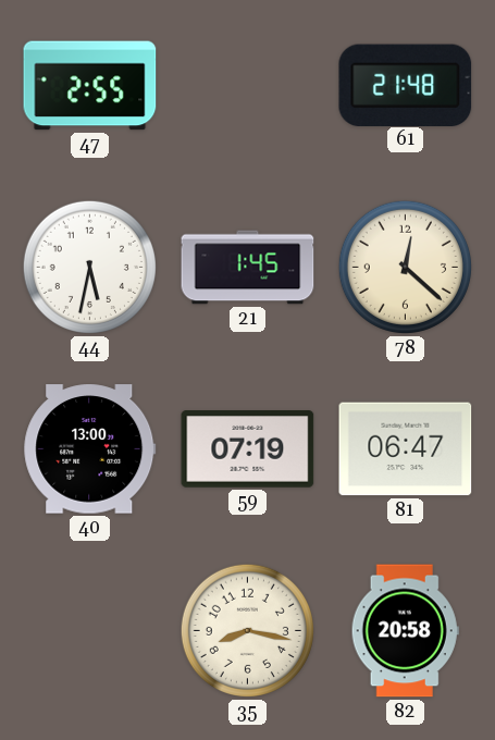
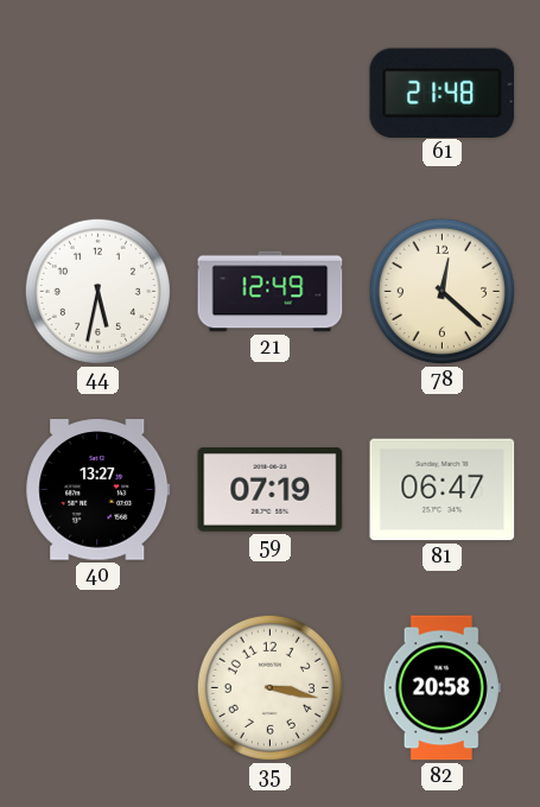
47: 2:55 -> none
21: 1:45 -> 12:49
40: 13:00 -> 13:27
35: 8:17 -> 3:17
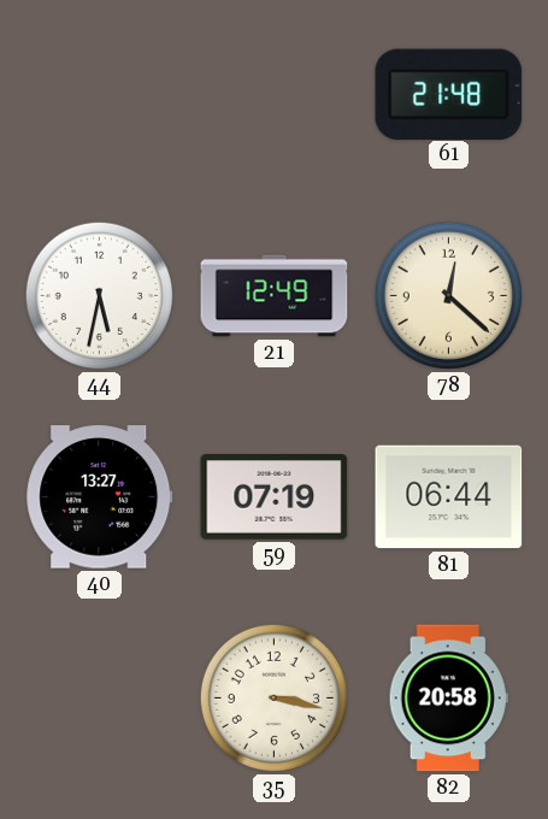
81: 06:47 -> 06:44
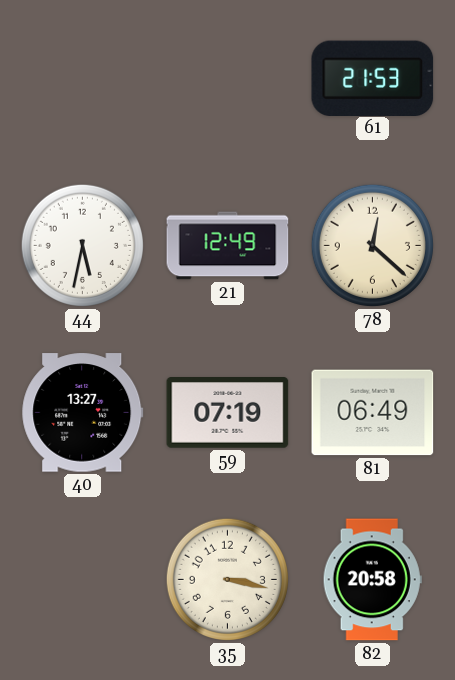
61: 21:48 -> 21:53
81: 06:44 -> 06:49
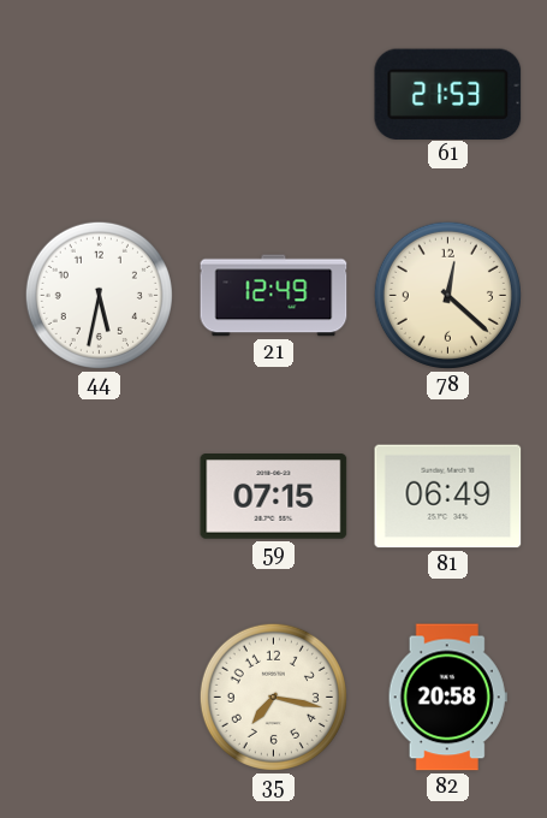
40: 13:27 -> none
59: 07:19 -> 07:15
35: 3:17 -> 7:17
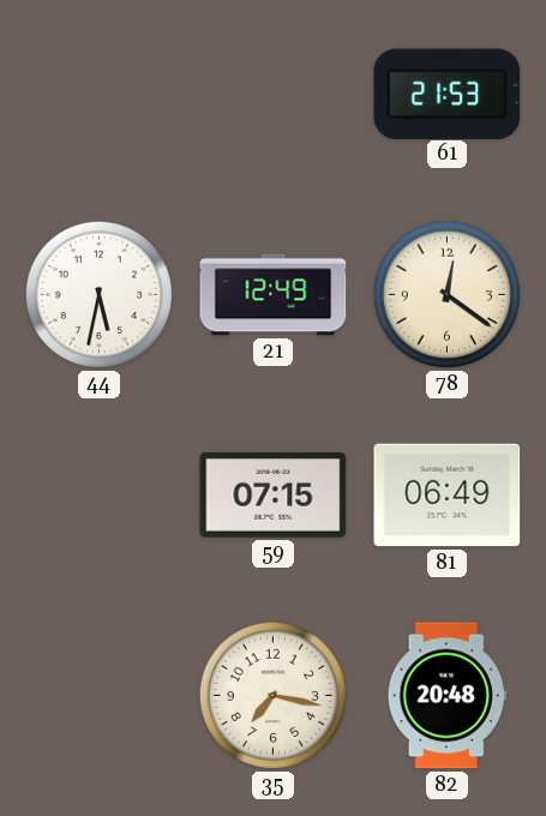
78: 12:22 -> 12:21
82: 20:58 -> 20:48
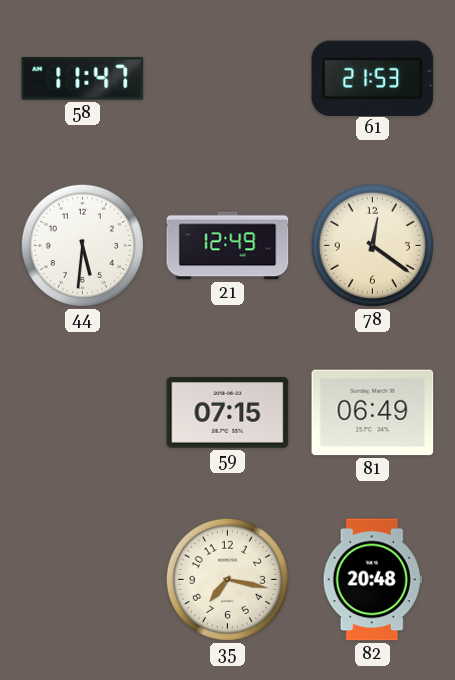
58: none -> 11:47
44: 5:32 -> 5:31
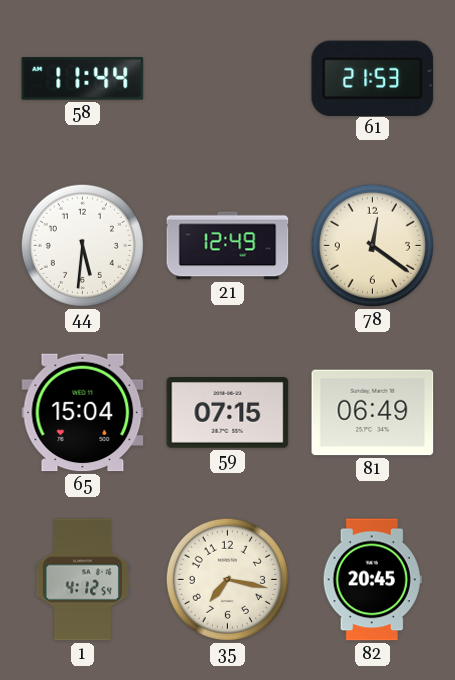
58: 11:47 -> 11:44
65: none -> 15:04
1: none -> 4:12
82: 20:48 -> 20:45
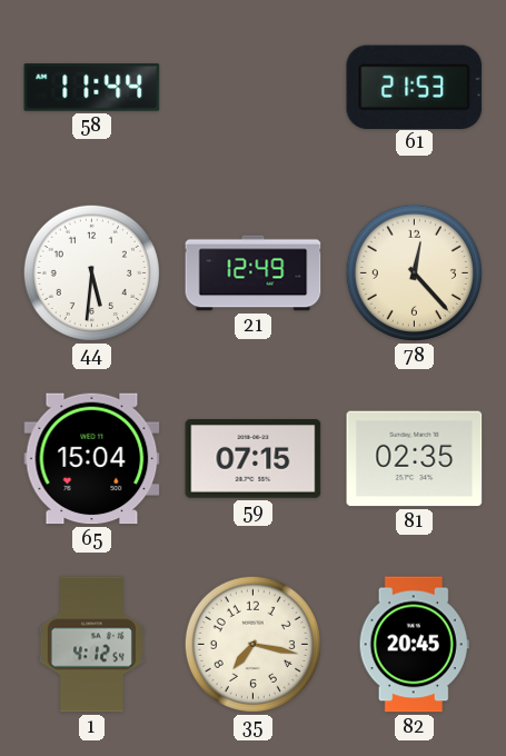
78: 12:21 -> 12:23
81: 06:49 -> 02:35
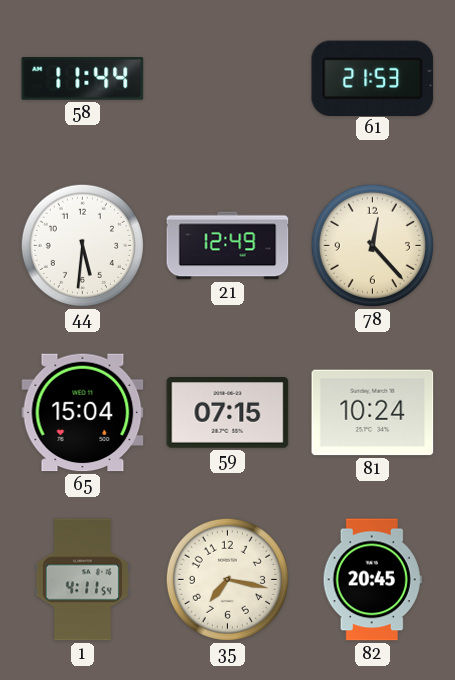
81: 02:35 -> 10:24
1: 4:12 -> 4:11
